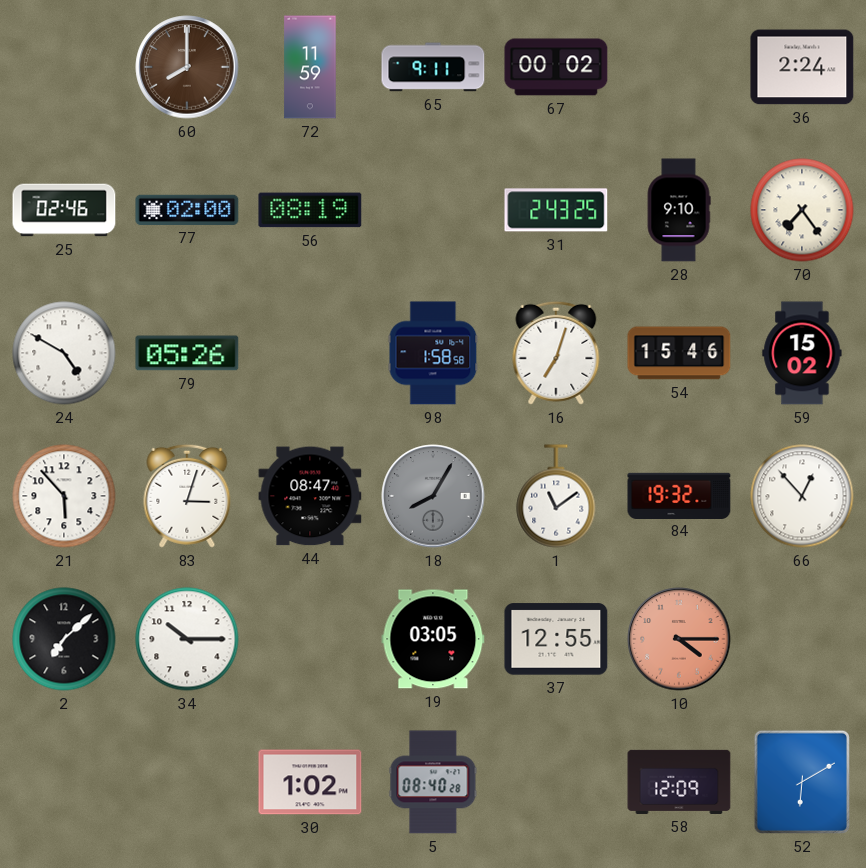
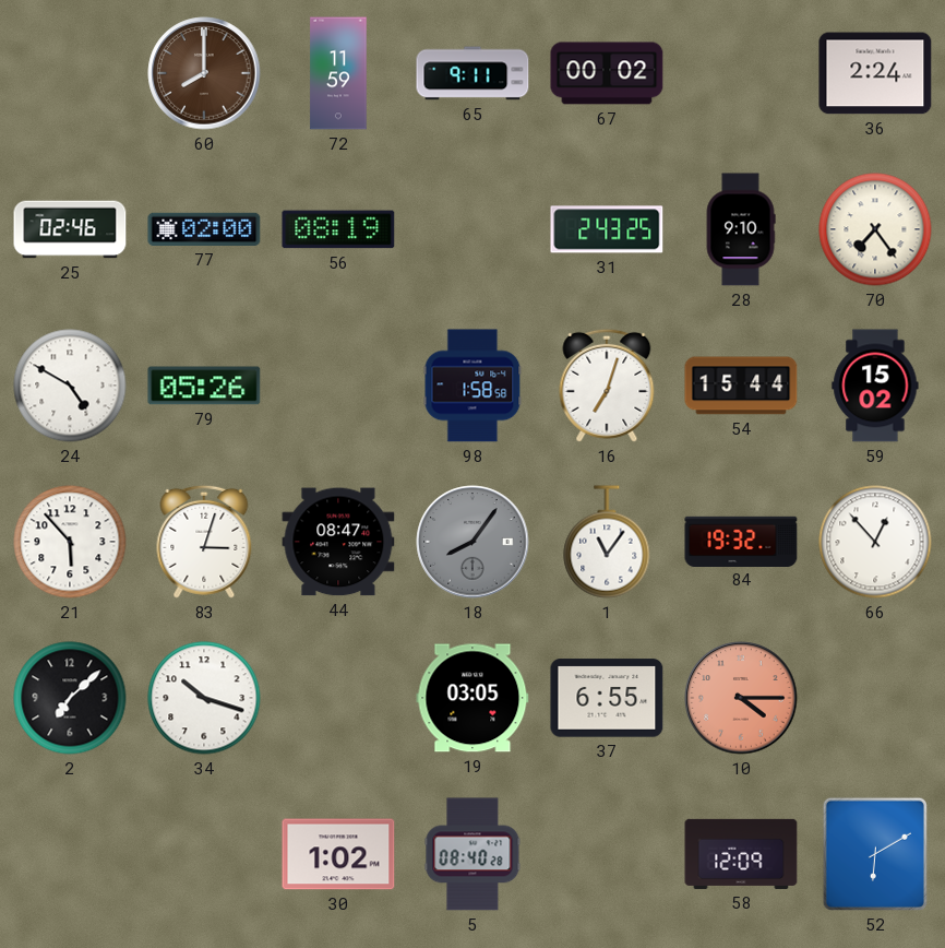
54: 15:46 -> 15:44
18: 8:05 -> 8:06
1: 11:09 -> 11:06
34: 10:15 -> 10:18
37: 12:55 -> 6:55
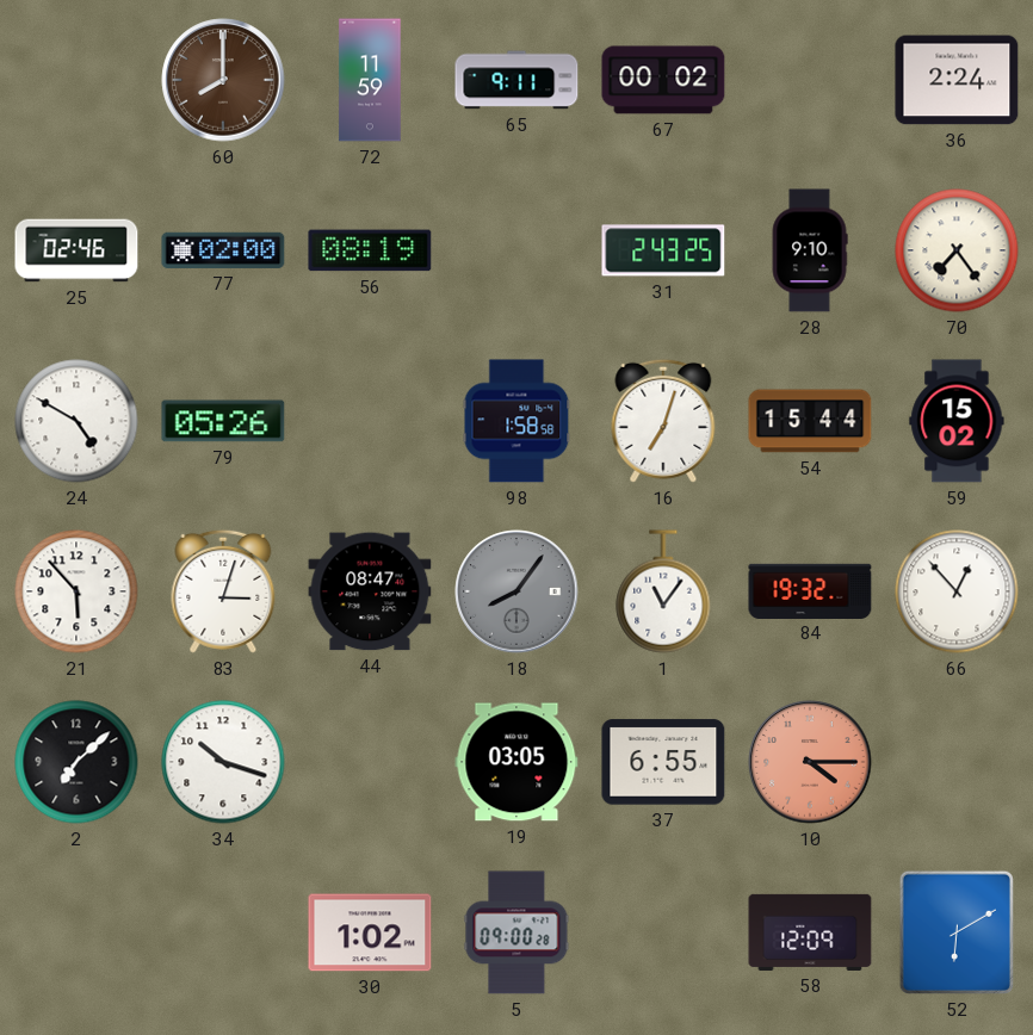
5: 08:40 -> 09:00
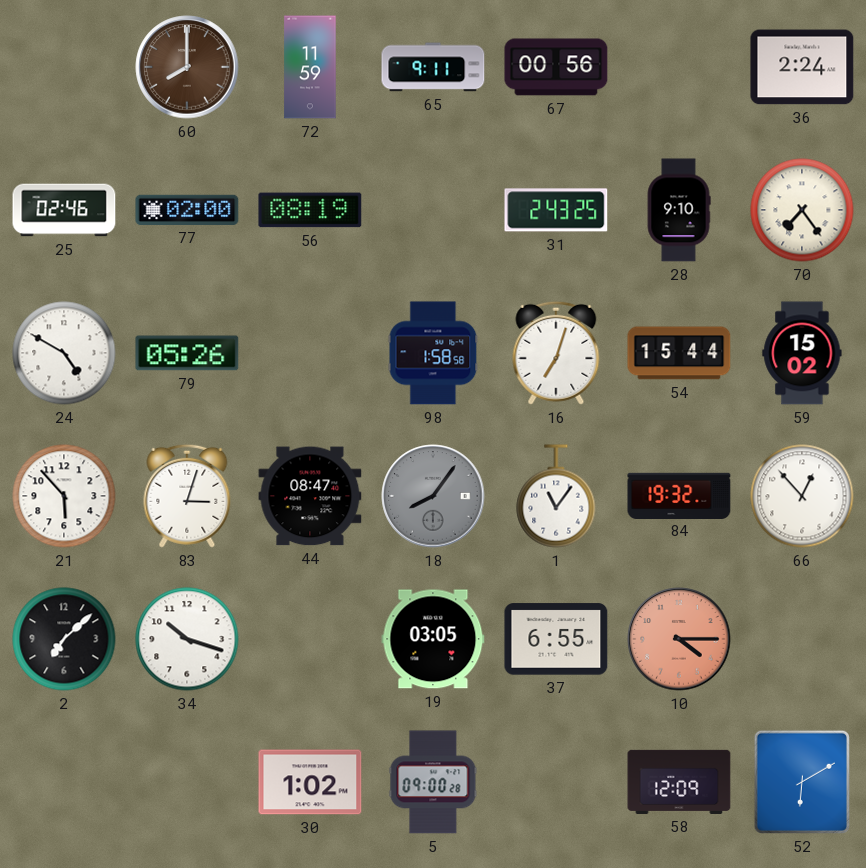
67: 00:02 -> 00:56
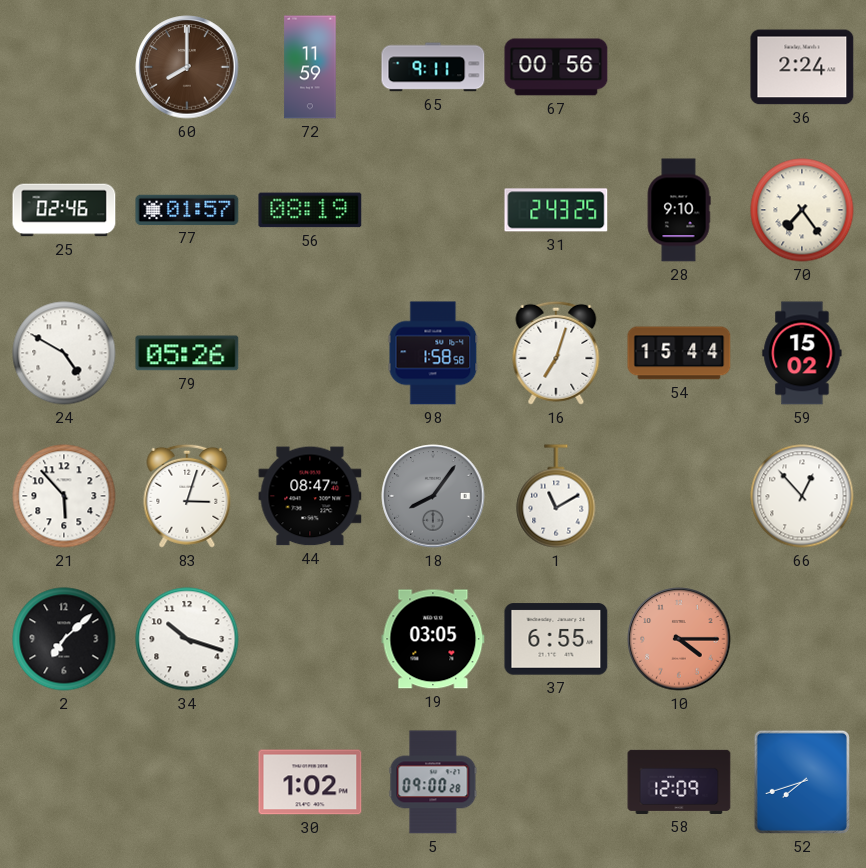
77: 02:00 -> 01:57
1: 11:06 -> 11:10
84: 19:32 -> none
52: 6:10 -> 7:42
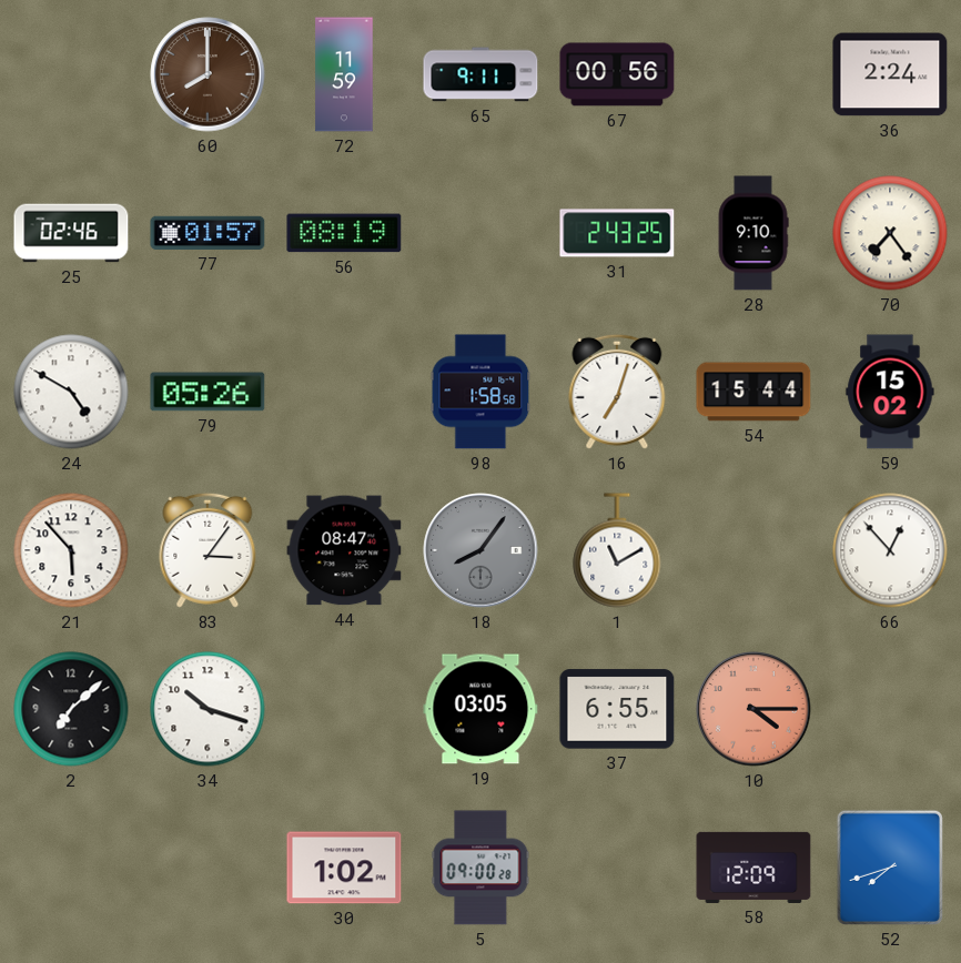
83: 3:03 -> 3:06
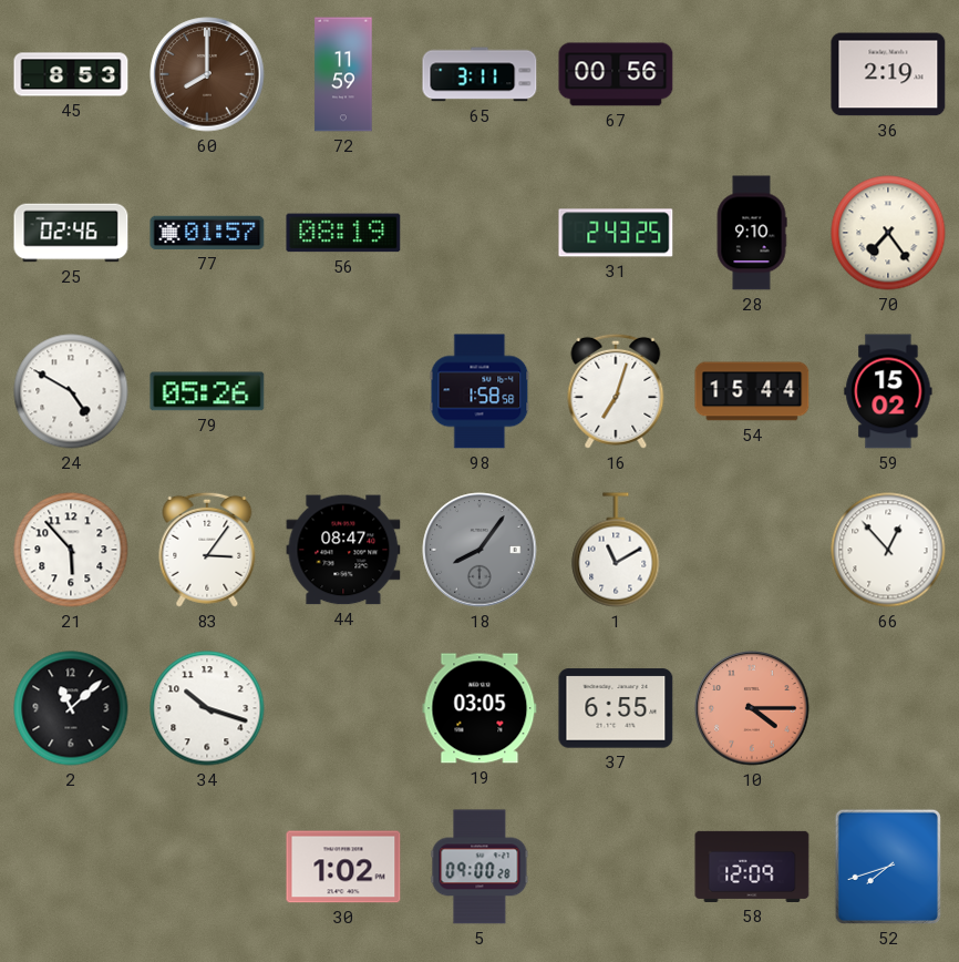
45: none -> 8:53
65: 9:11 -> 3:11
36: 2:24 -> 2:19
2: 7:08 -> 11:08
